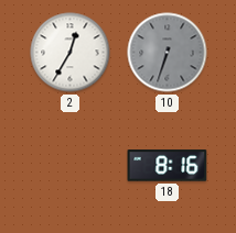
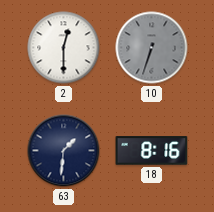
2: 12:35 -> 12:30
63: none -> 1:31
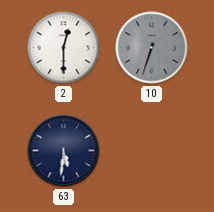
63: 1:31 -> 5:31
18: 8:16 -> none
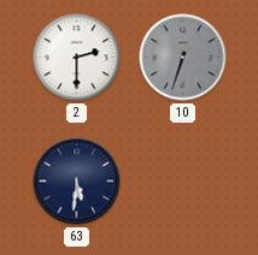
2: 12:30 -> 2:30
